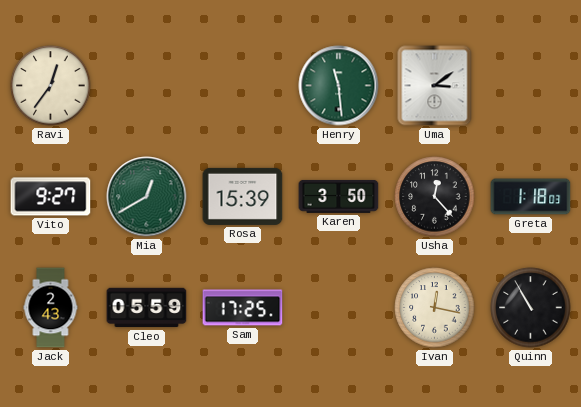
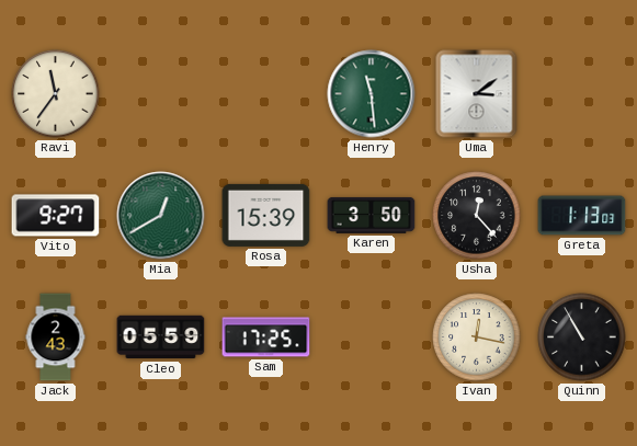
Ravi: 12:36 -> 11:36
Greta: 1:18 -> 1:13
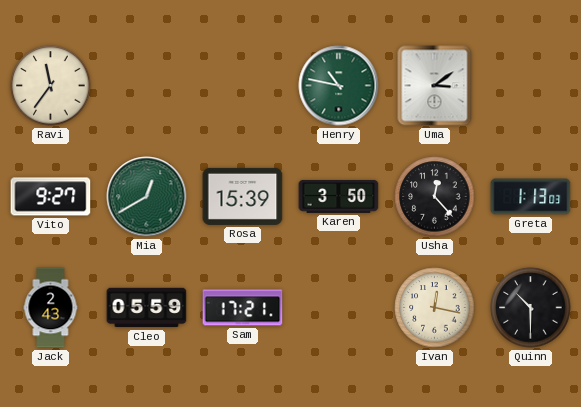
Henry: 11:29 -> 10:47
Sam: 17:25 -> 17:21
Quinn: 10:55 -> 10:30
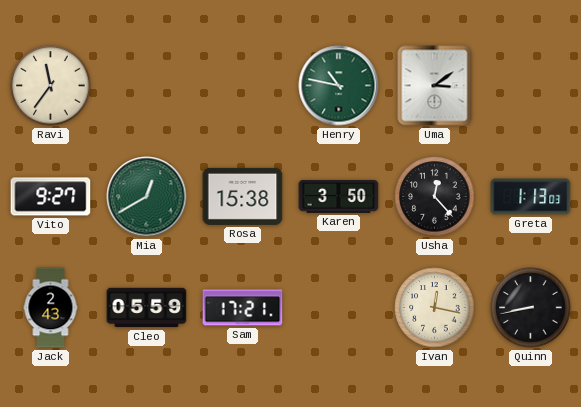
Rosa: 15:39 -> 15:38
Quinn: 10:30 -> 8:43
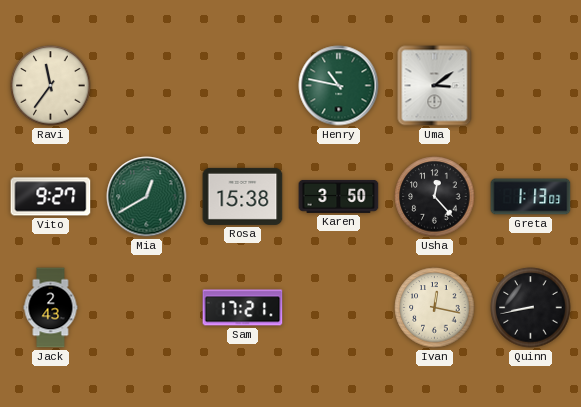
Cleo: 05:59 -> none
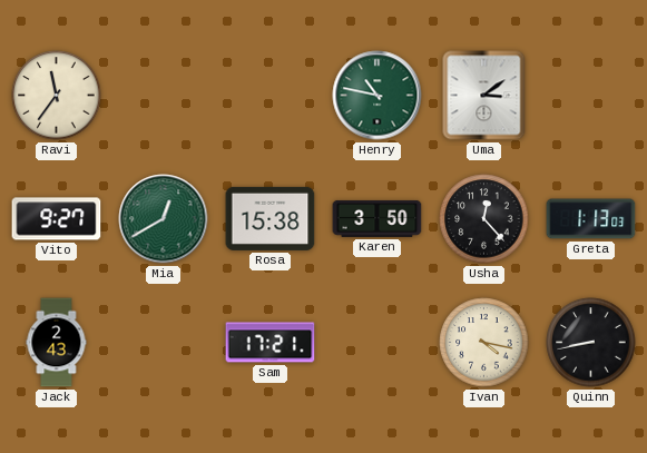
Ivan: 12:17 -> 4:17
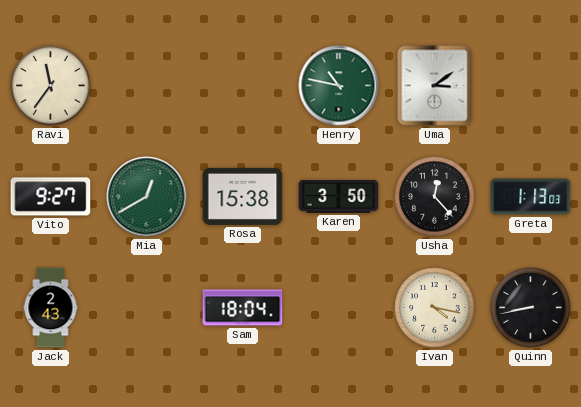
Sam: 17:21 -> 18:04
